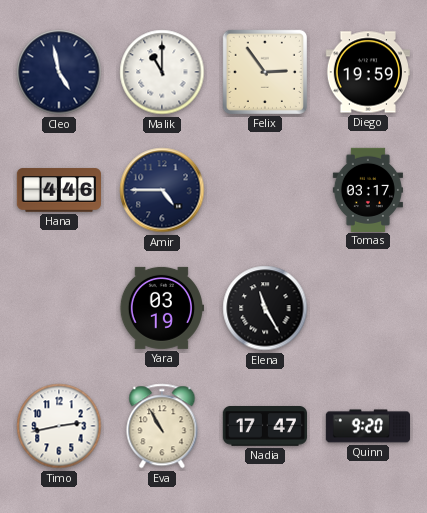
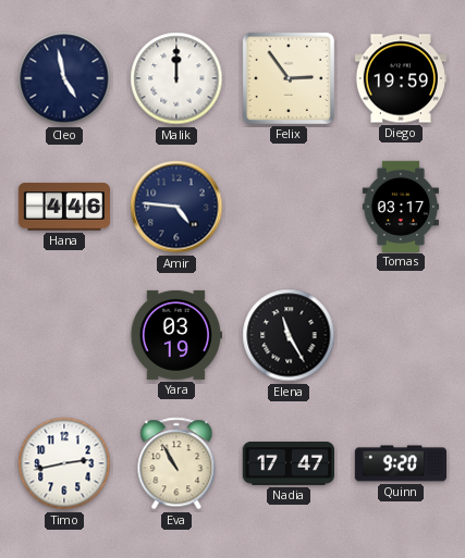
Malik: 11:00 -> 12:00
Amir: 4:45 -> 4:46
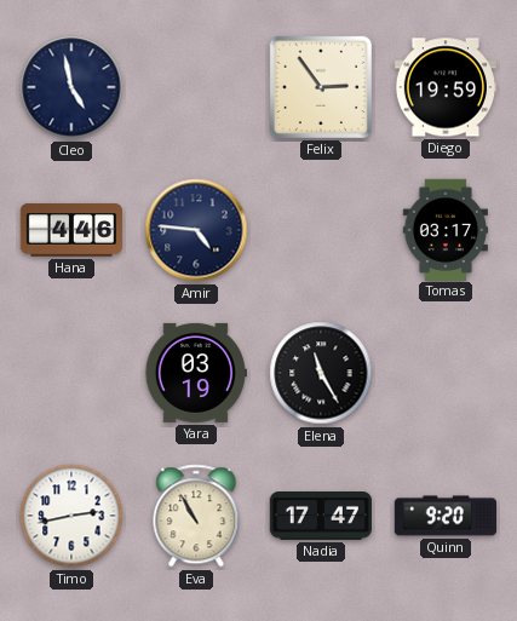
Malik: 12:00 -> none
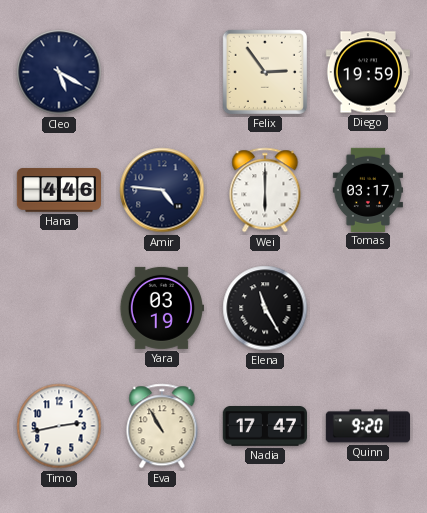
Cleo: 4:58 -> 5:20
Wei: none -> 6:00
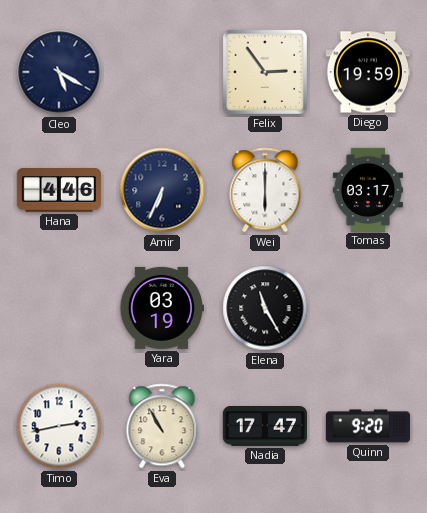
Amir: 4:46 -> 6:34
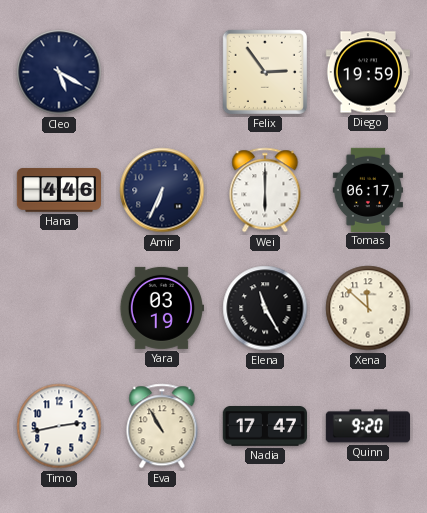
Tomas: 03:17 -> 06:17
Xena: none -> 11:52
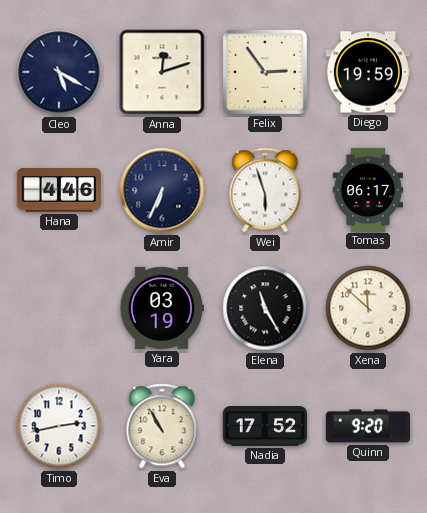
Anna: none -> 12:12
Wei: 6:00 -> 5:57
Nadia: 17:47 -> 17:52
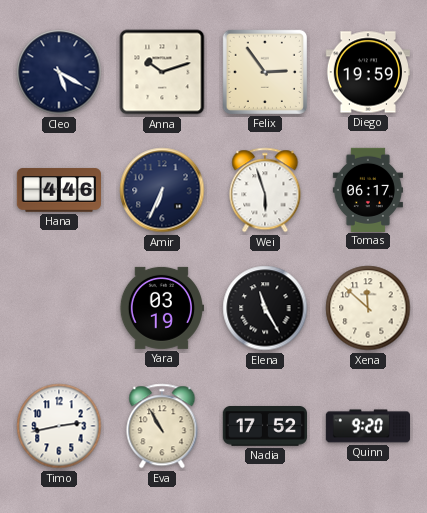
Anna: 12:12 -> 10:12
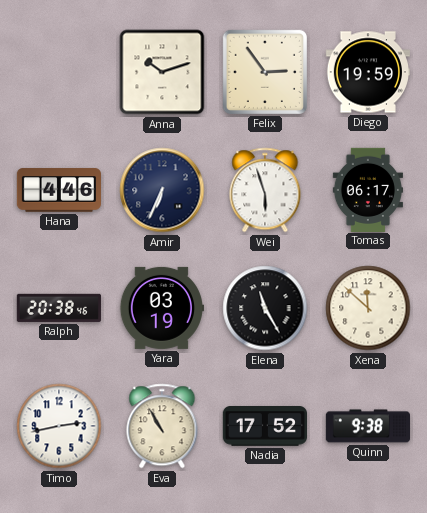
Cleo: 5:20 -> none
Ralph: none -> 20:38
Quinn: 9:20 -> 9:38
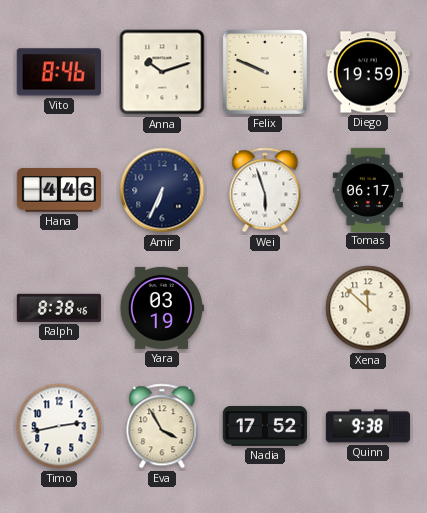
Vito: none -> 8:46
Felix: 2:54 -> 9:49
Ralph: 20:38 -> 8:38
Elena: 11:25 -> none
Eva: 10:55 -> 3:55
